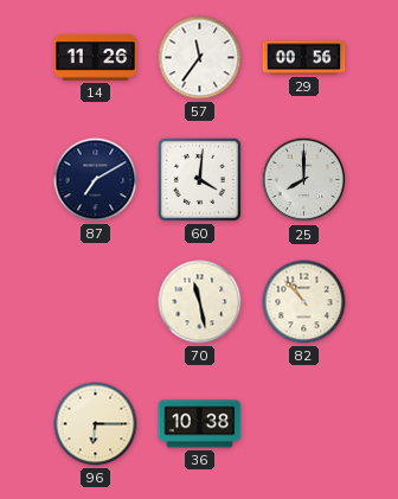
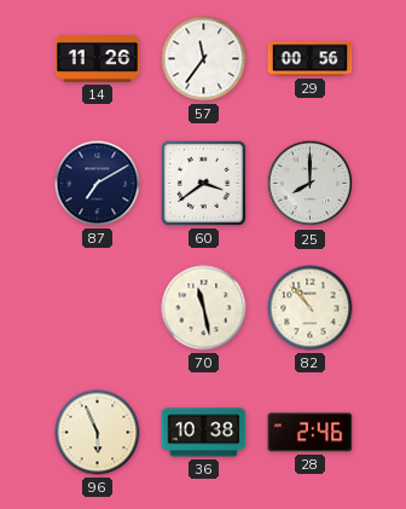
60: 4:01 -> 3:39
96: 6:15 -> 5:56
28: none -> 2:46
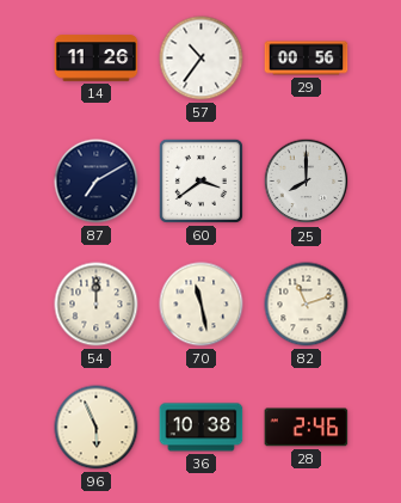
57: 11:36 -> 10:36
54: none -> 12:00
82: 10:53 -> 11:12
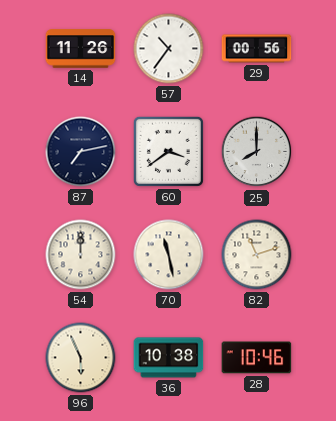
87: 7:10 -> 7:13
28: 2:46 -> 10:46
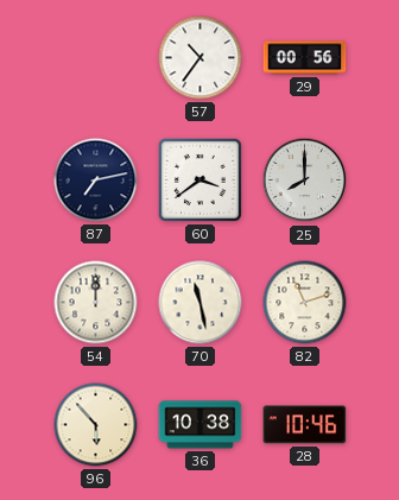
14: 11:26 -> none
96: 5:56 -> 5:53
